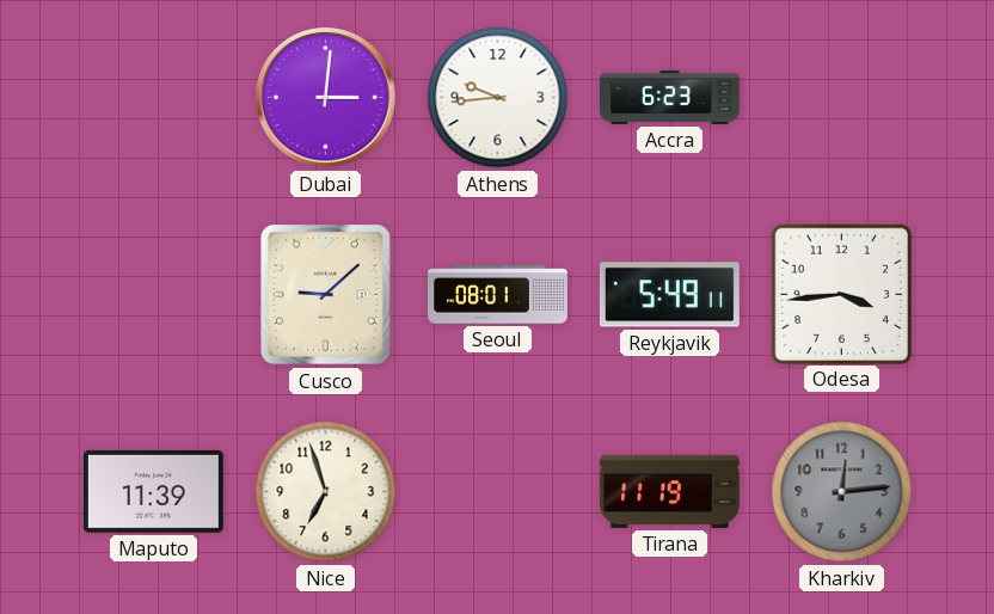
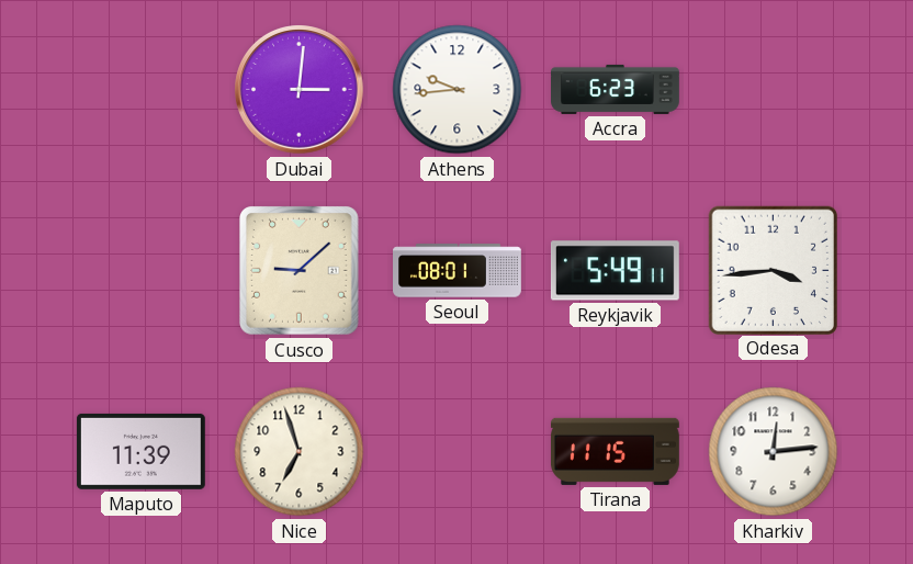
Tirana: 11:19 -> 11:15
Kharkiv dial: grey -> white
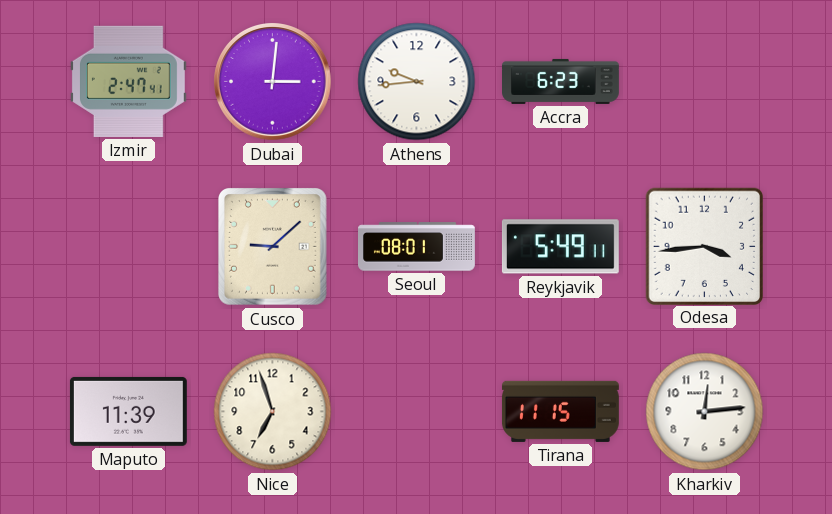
Izmir: none -> 2:47
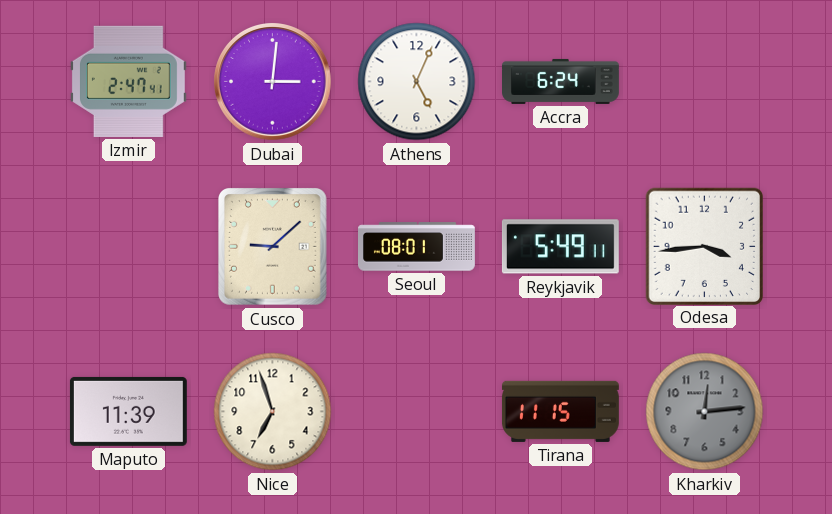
Athens: 9:44 -> 5:04
Accra: 6:23 -> 6:24
Kharkiv dial: white -> grey
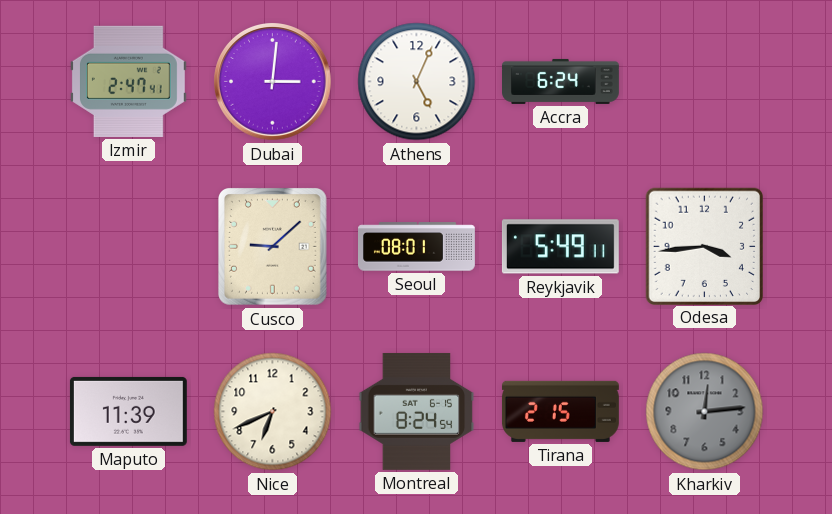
Nice: 6:57 -> 6:41
Montreal: none -> 8:24
Tirana: 11:15 -> 2:15
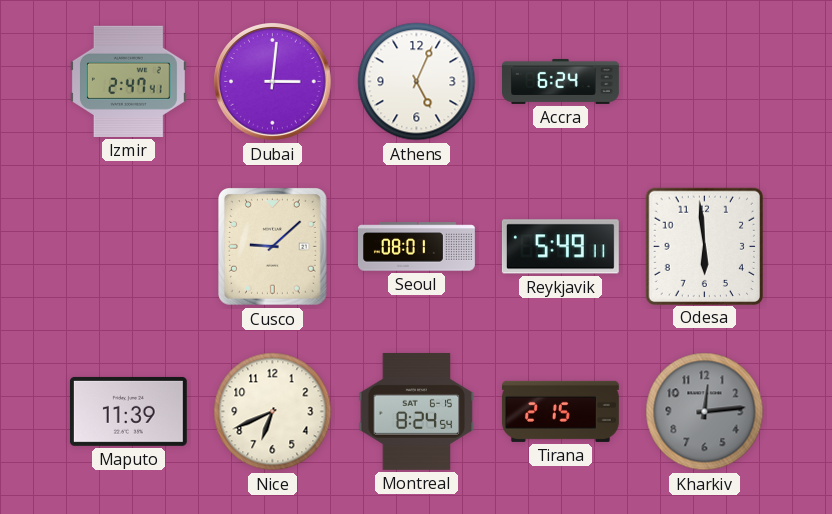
Odesa: 3:44 -> 5:59
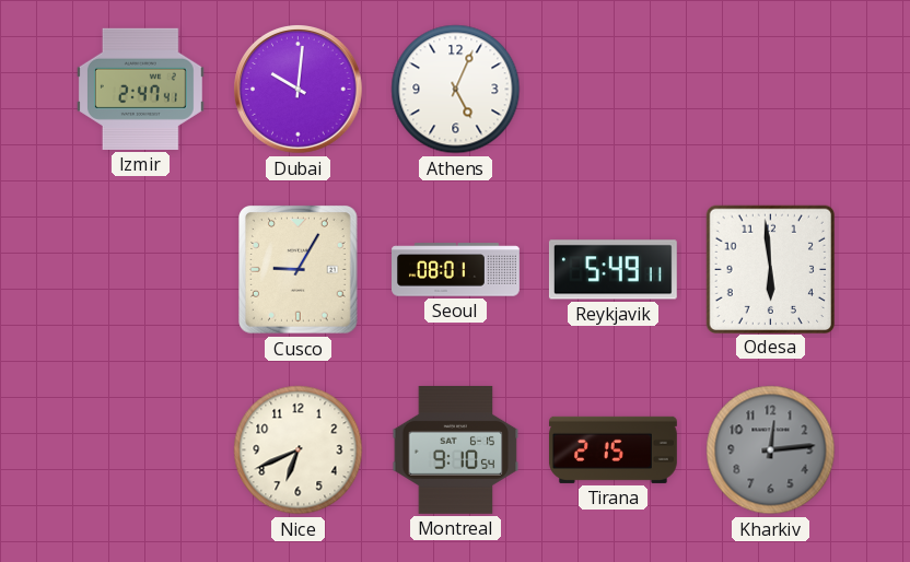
Dubai: 3:01 -> 10:01
Accra: 6:24 -> none
Cusco: 9:08 -> 9:05
Maputo: 11:39 -> none
Montreal: 8:24 -> 9:10
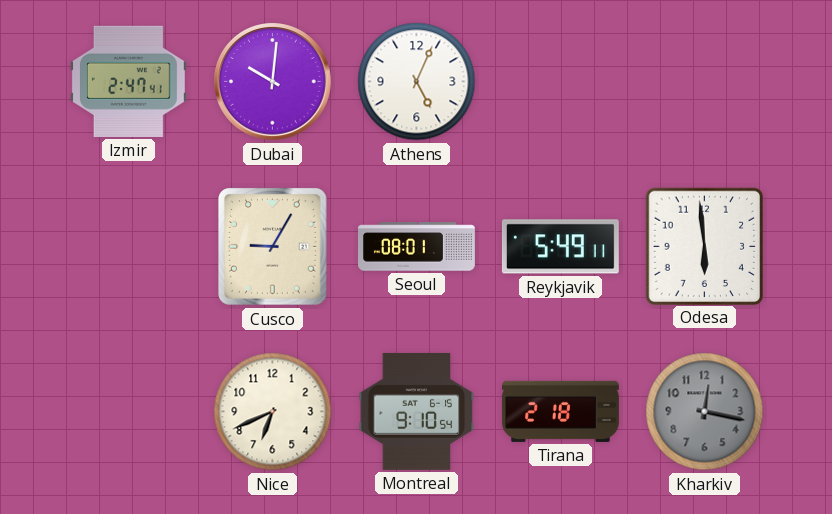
Tirana: 2:15 -> 2:18
Kharkiv: 12:14 -> 12:17
